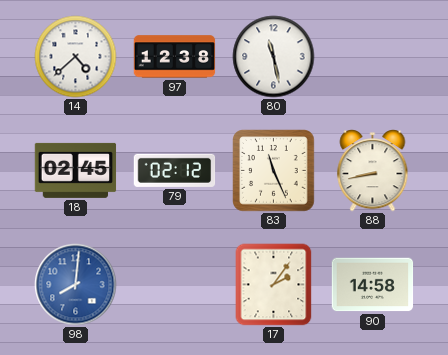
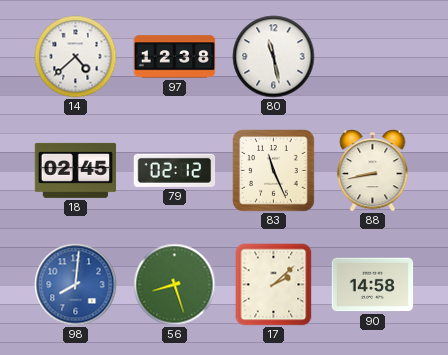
56: none -> 8:27
17: 2:06 -> 2:08
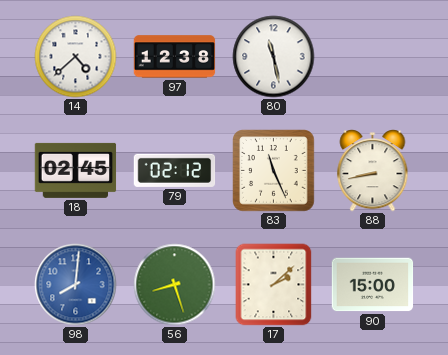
90: 14:58 -> 15:00
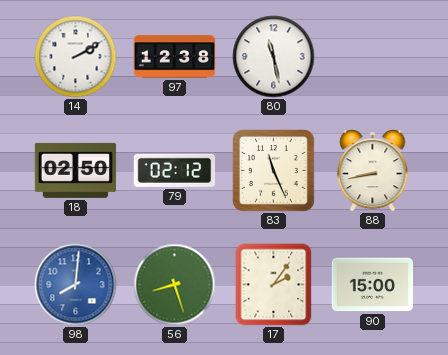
14: 4:38 -> 2:10
18: 02:45 -> 02:50
17: 2:08 -> 2:06
